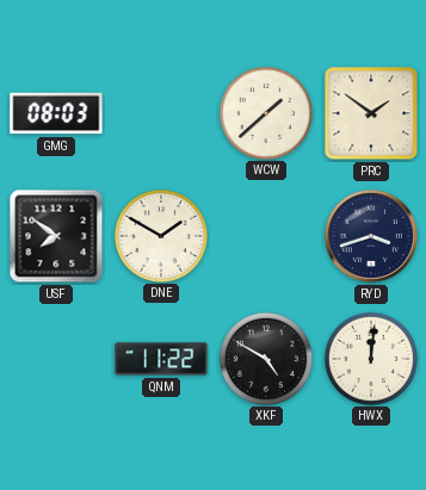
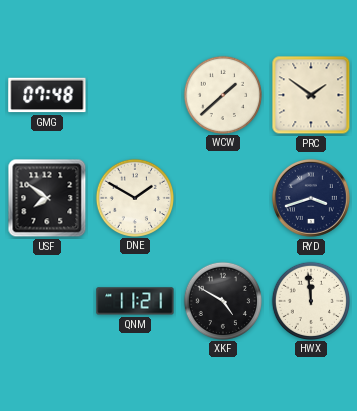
GMG: 08:03 -> 07:48
QNM: 11:22 -> 11:21
HWX: 12:01 -> 11:59
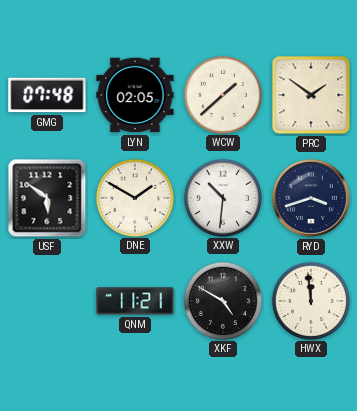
LYN: none -> 02:05
USF: 7:51 -> 5:51
XXW: none -> 10:31
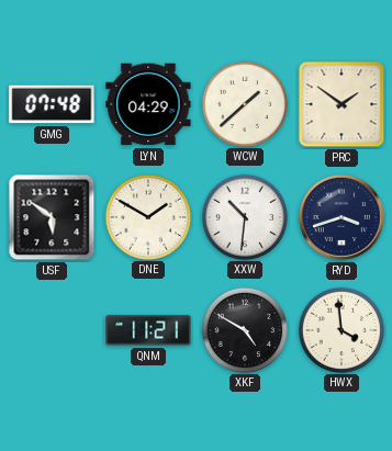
LYN: 02:05 -> 04:29
HWX: 11:59 -> 3:59
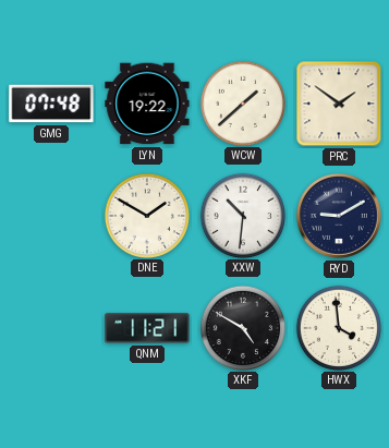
LYN: 04:29 -> 19:22
USF: 5:51 -> none
RYD: 3:42 -> 9:10
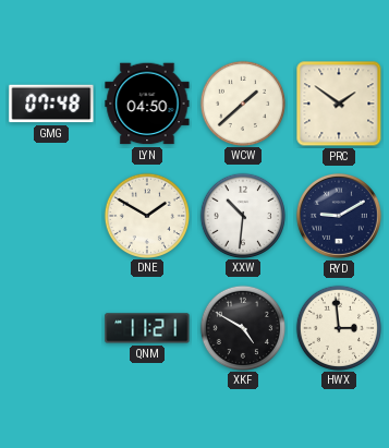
LYN: 19:22 -> 04:50
HWX: 3:59 -> 2:59
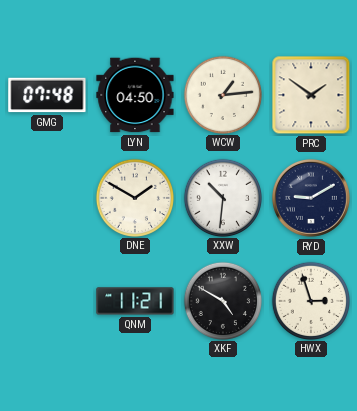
WCW: 1:38 -> 1:14
HWX: 2:59 -> 2:57
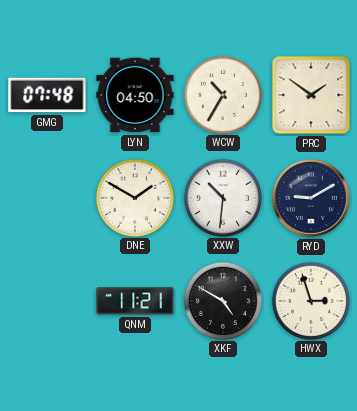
WCW: 1:14 -> 10:35
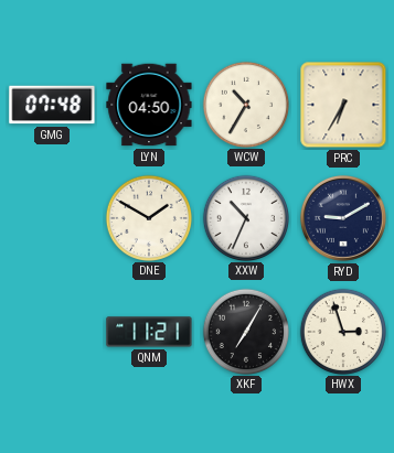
PRC: 1:51 -> 6:35
XXW: 10:31 -> 10:34
XKF: 4:50 -> 7:05
